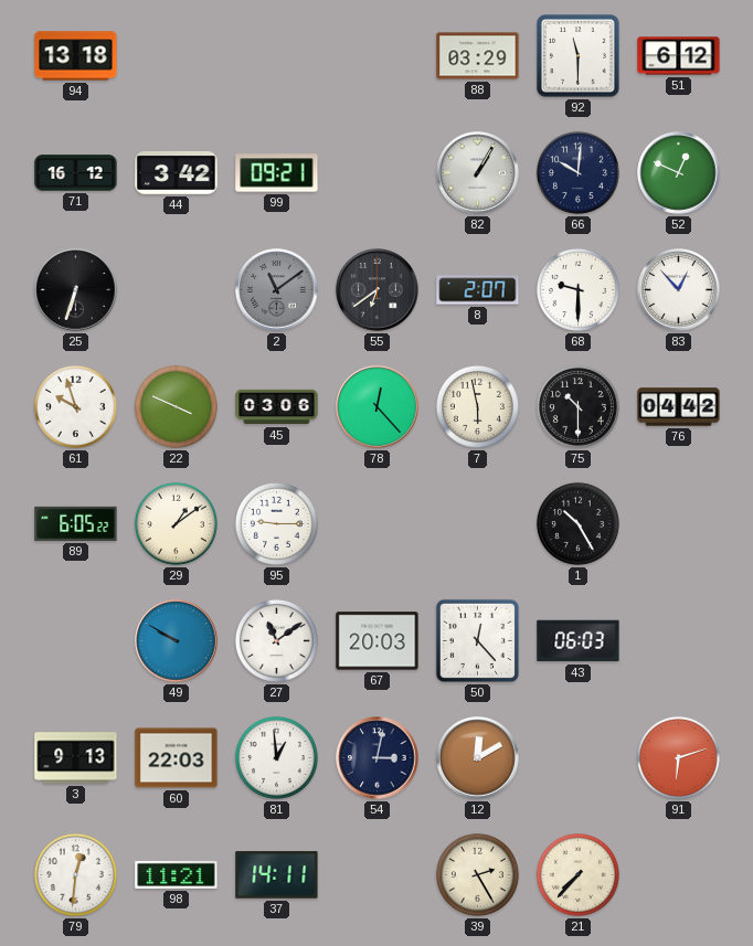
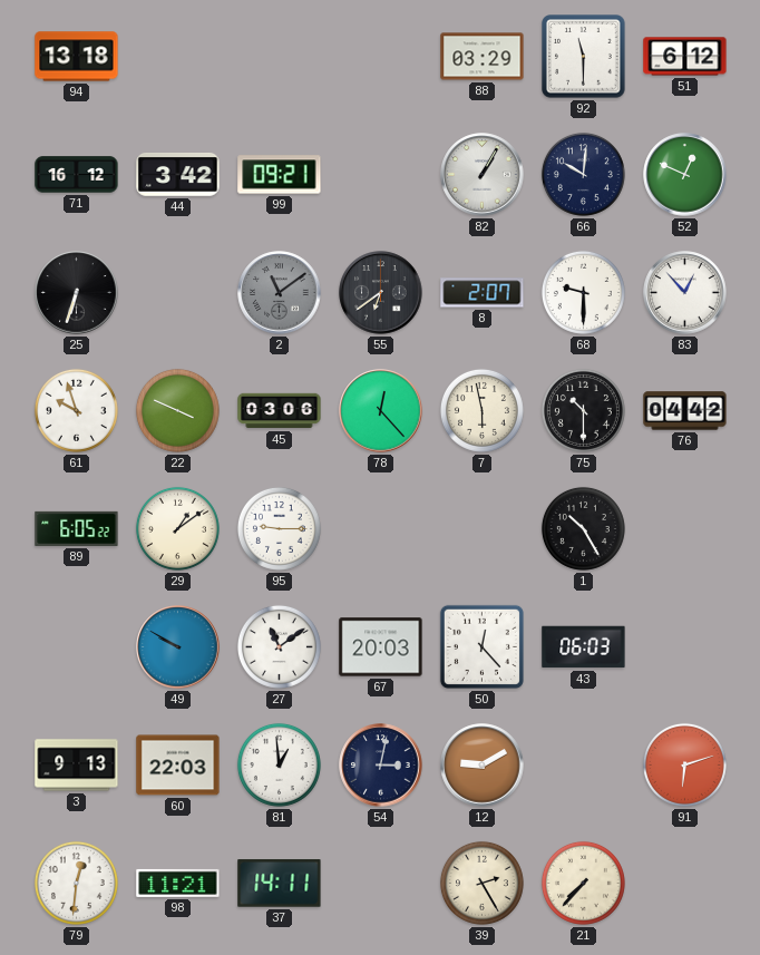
12: 12:10 -> 9:10
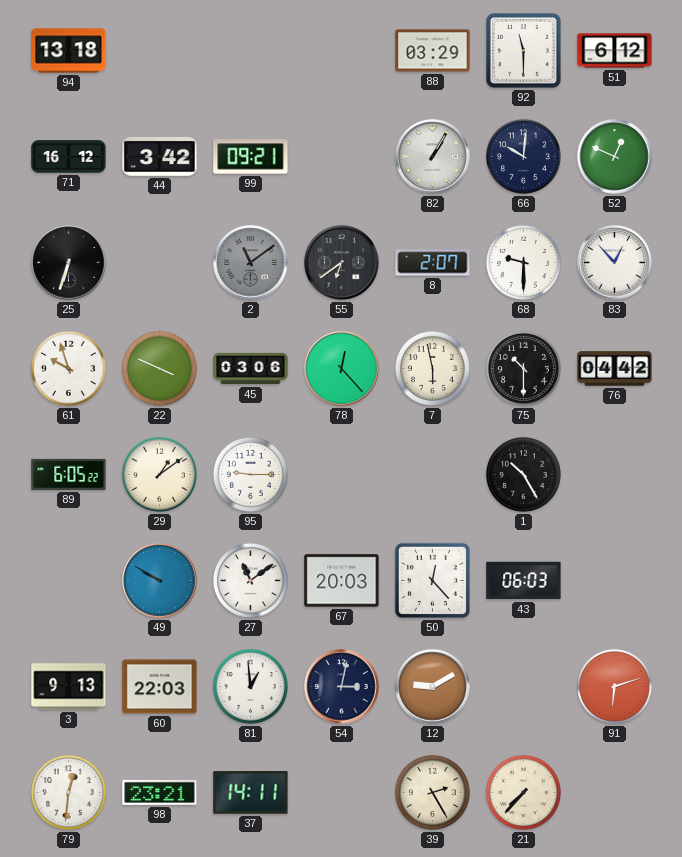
98: 11:21 -> 23:21
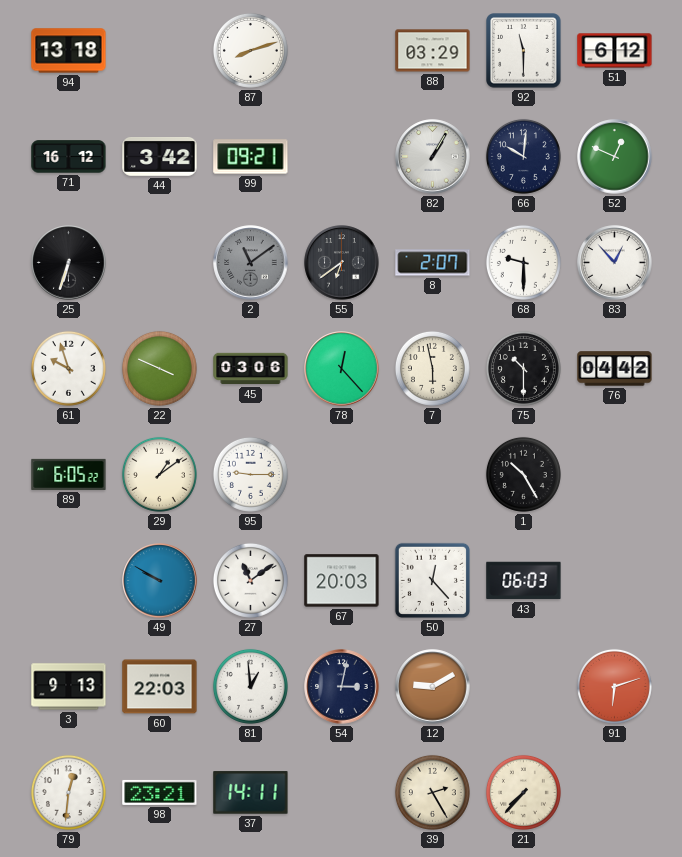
87: none -> 8:12
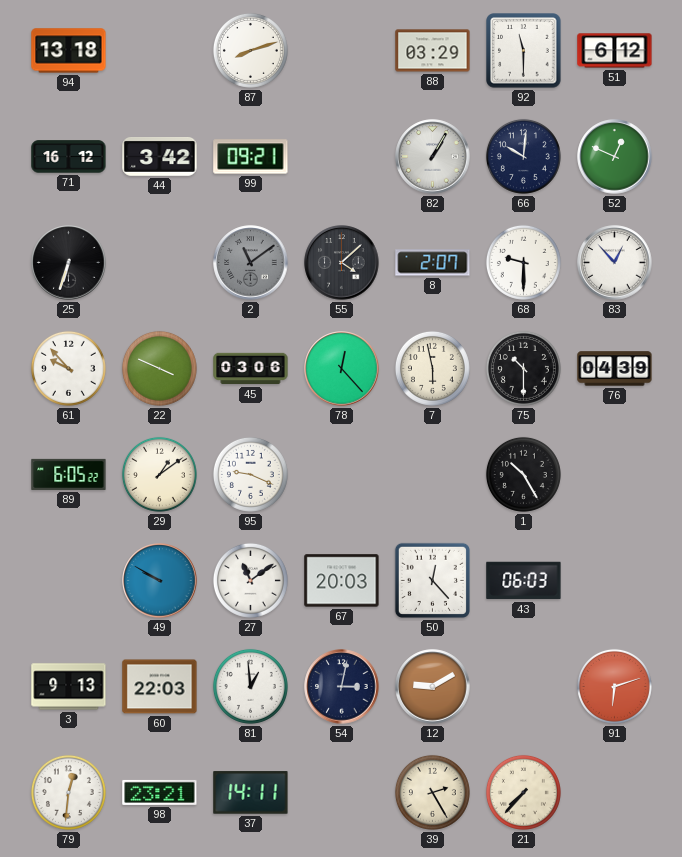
55: 6:39 -> 4:08
61: 9:57 -> 9:53
76: 04:42 -> 04:39
95: 9:15 -> 9:19
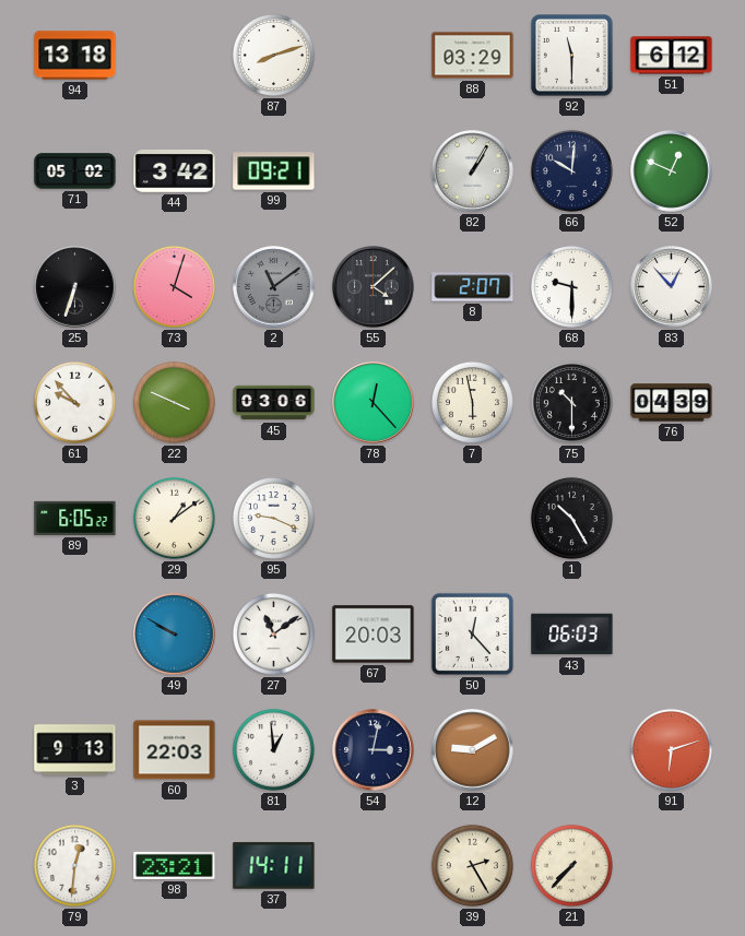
71: 16:12 -> 05:02
73: none -> 4:03
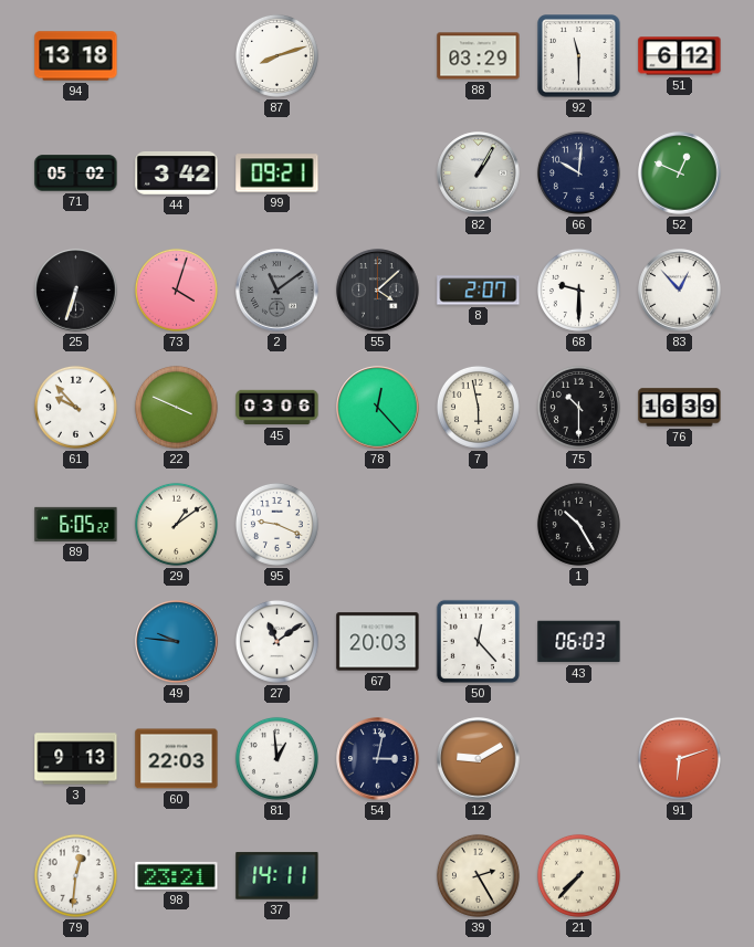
76: 04:39 -> 16:39
49: 9:50 -> 9:46
